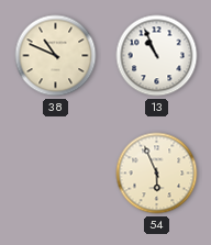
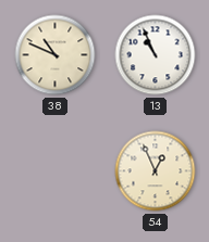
54: 5:56 -> 12:56
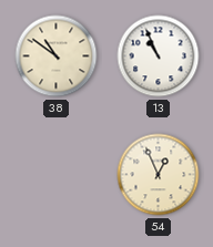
38: 10:49 -> 10:51
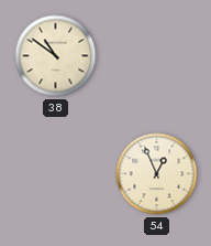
13: 10:56 -> none
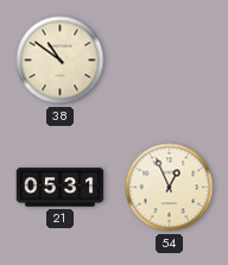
21: none -> 05:31
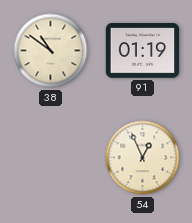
91: none -> 01:19
21: 05:31 -> none
